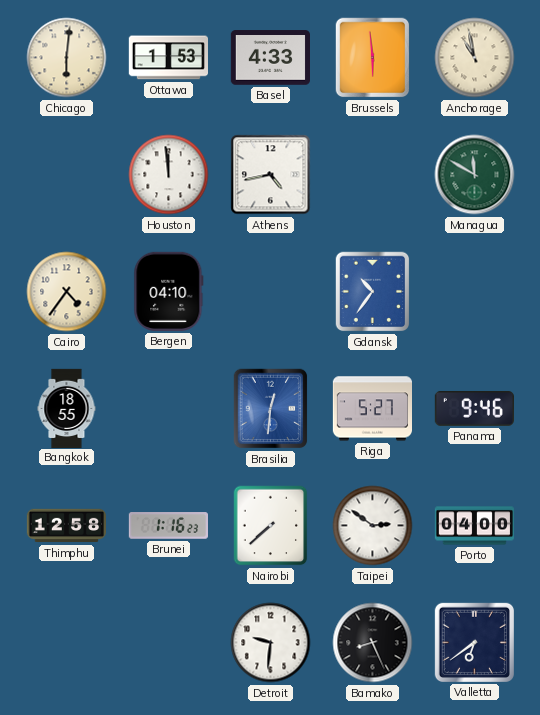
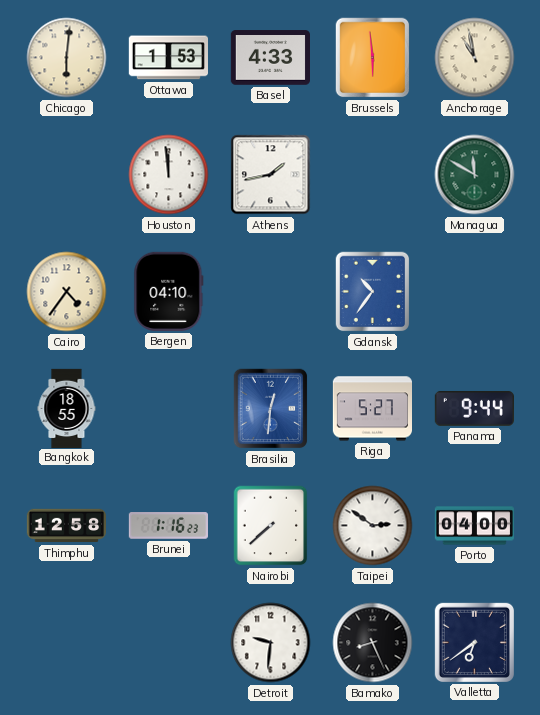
Athens: 4:43 -> 1:43
Panama: 9:46 -> 9:44
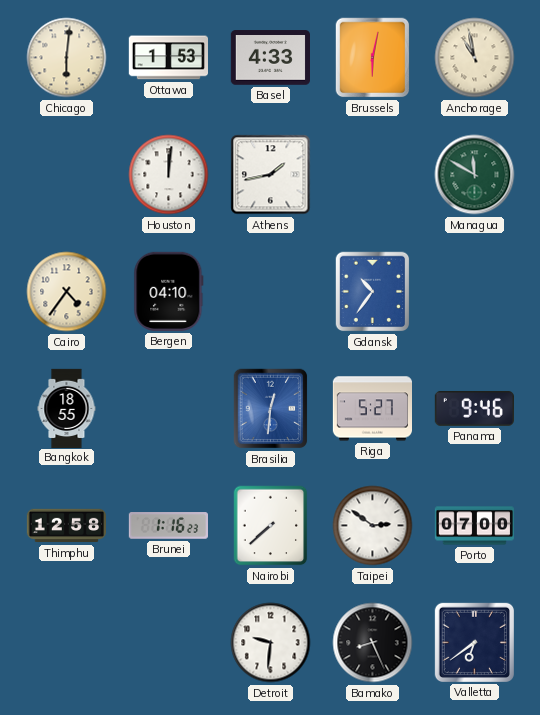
Brussels: 5:59 -> 6:02
Houston: 11:59 -> 12:01
Panama: 9:44 -> 9:46
Porto: 04:00 -> 07:00
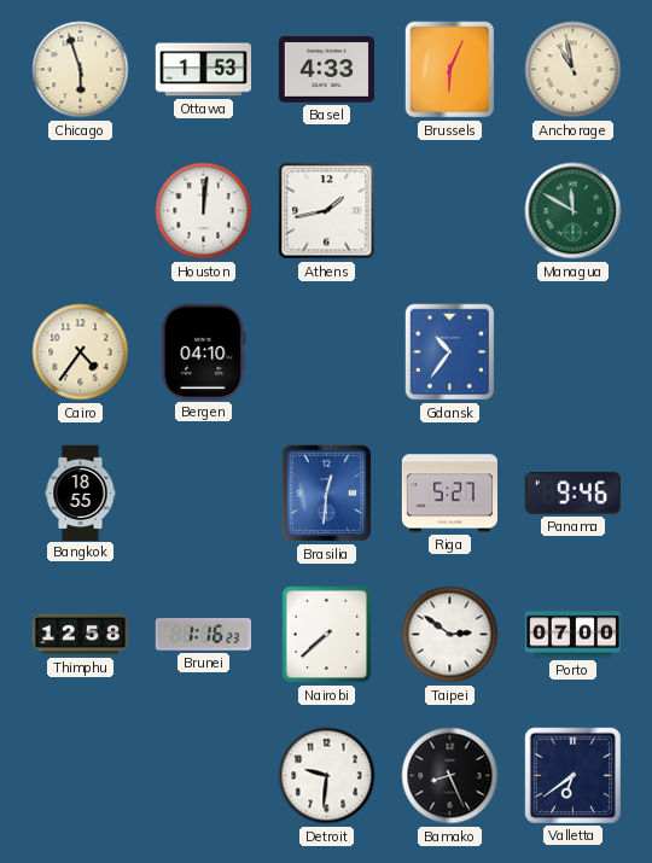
Chicago: 6:01 -> 5:57
Brussels: 6:02 -> 6:04
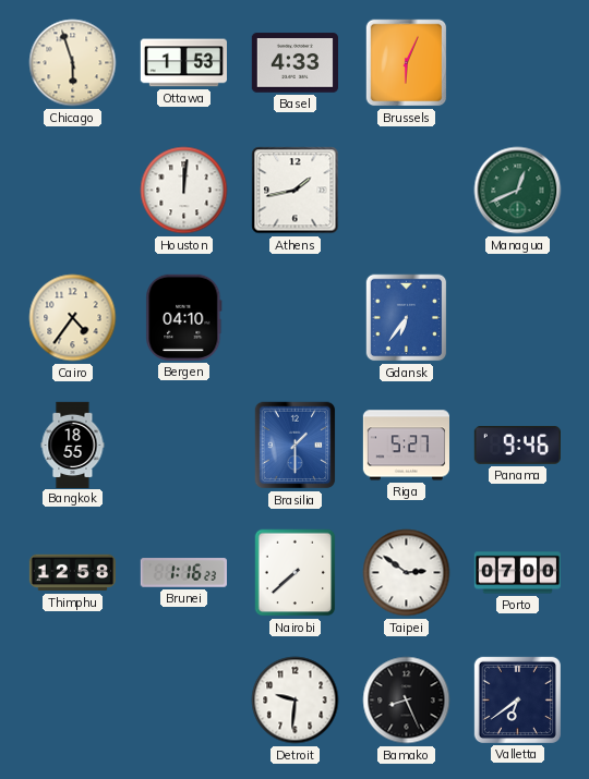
Anchorage: 10:58 -> none
Managua: 11:50 -> 12:41
Gdansk: 10:36 -> 6:36
Brasilia: 12:31 -> 1:30
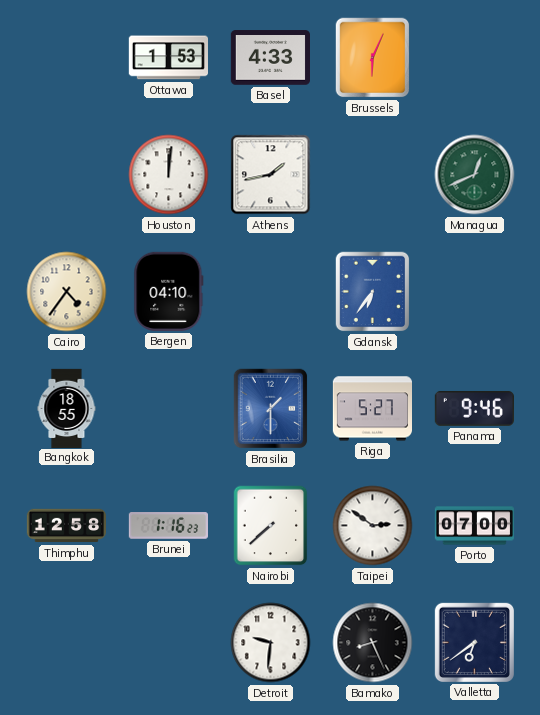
Chicago: 5:57 -> none
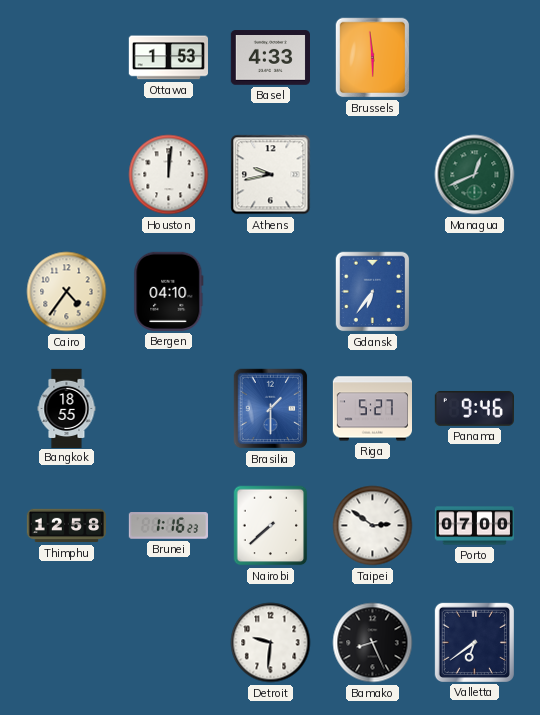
Brussels: 6:04 -> 5:59
Athens: 1:43 -> 9:43
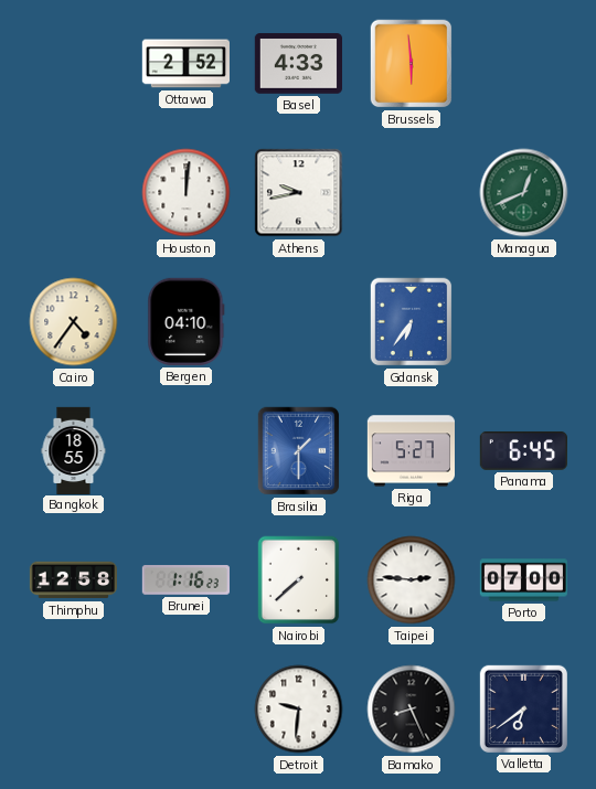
Ottawa: 1:53 -> 2:52
Panama: 9:46 -> 6:45
Taipei: 2:51 -> 2:46
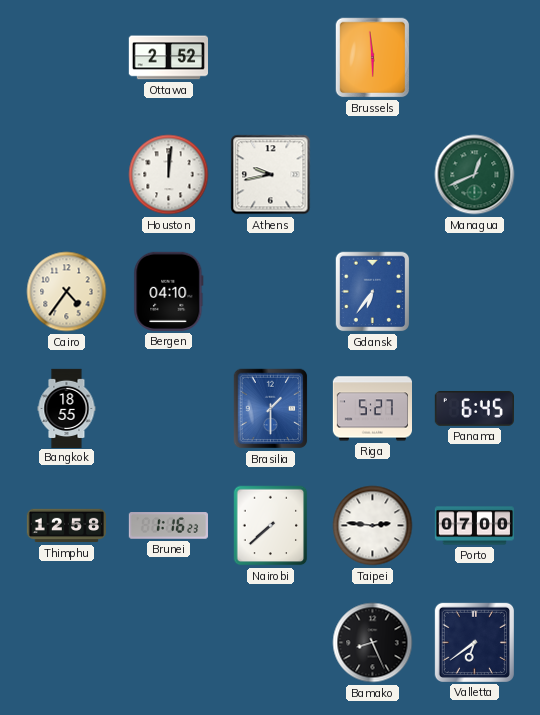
Basel: 4:33 -> none
Detroit: 9:31 -> none
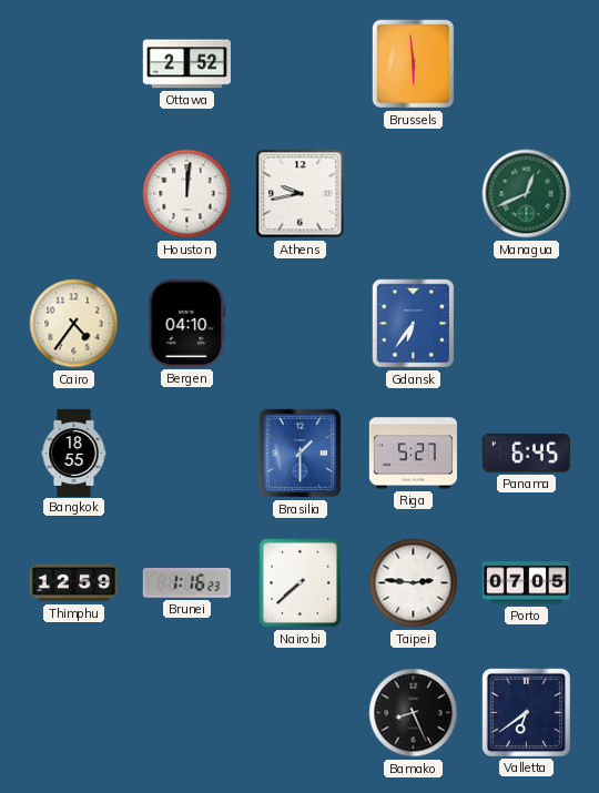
Thimphu: 12:58 -> 12:59
Porto: 07:00 -> 07:05
